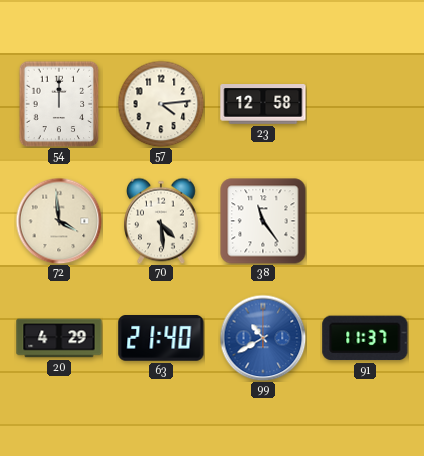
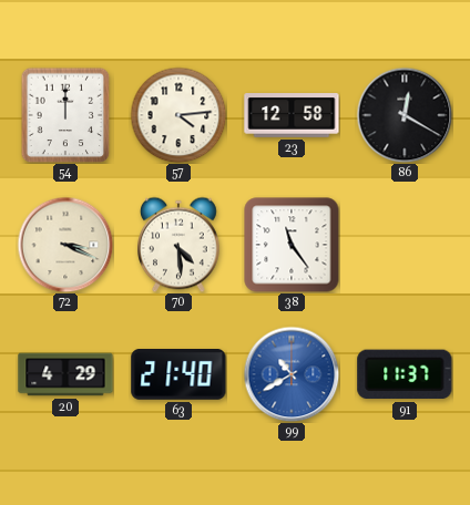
86: none -> 12:20
72: 3:59 -> 3:19
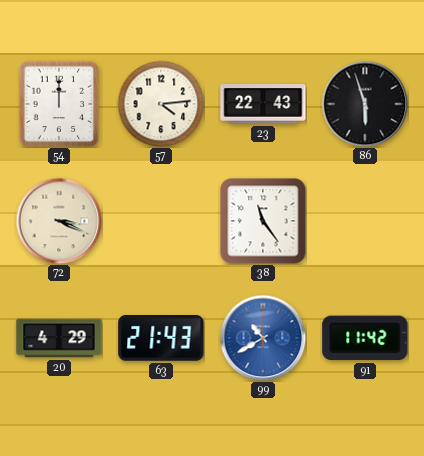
23: 12:58 -> 22:43
86: 12:20 -> 5:57
70: 4:29 -> none
63: 21:40 -> 21:43
91: 11:37 -> 11:42
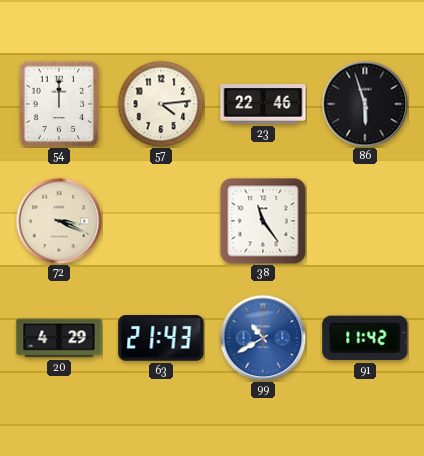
23: 22:43 -> 22:46
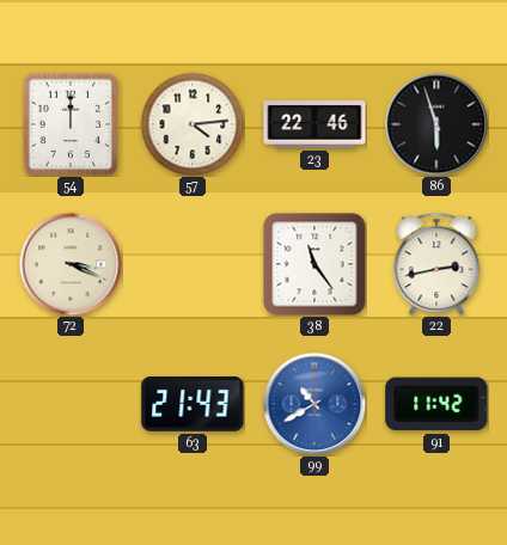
22: none -> 2:43
20: 4:29 -> none
